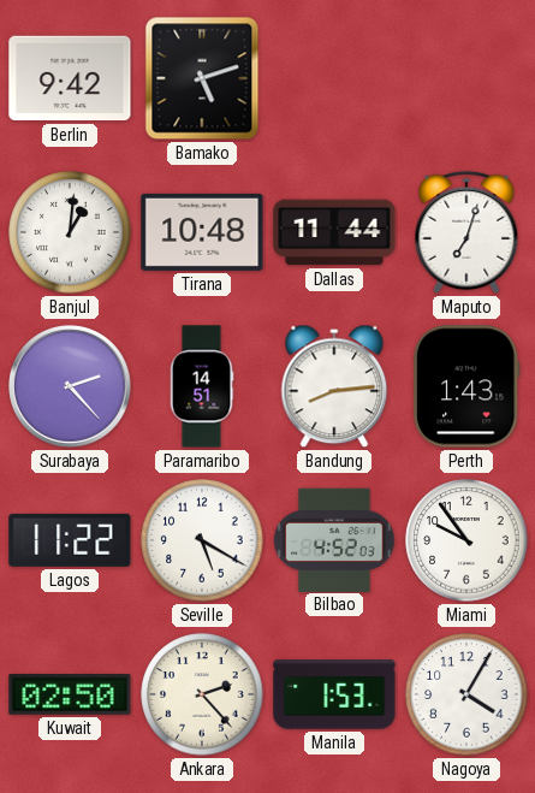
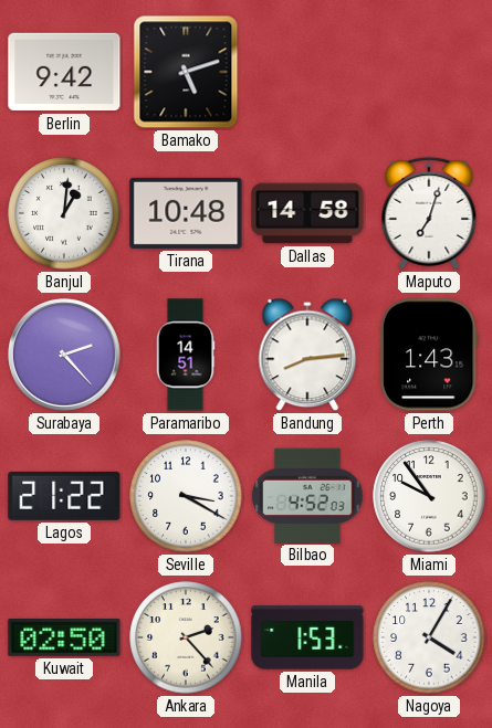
Dallas: 11:44 -> 14:58
Lagos: 11:22 -> 21:22
Seville: 5:20 -> 3:20
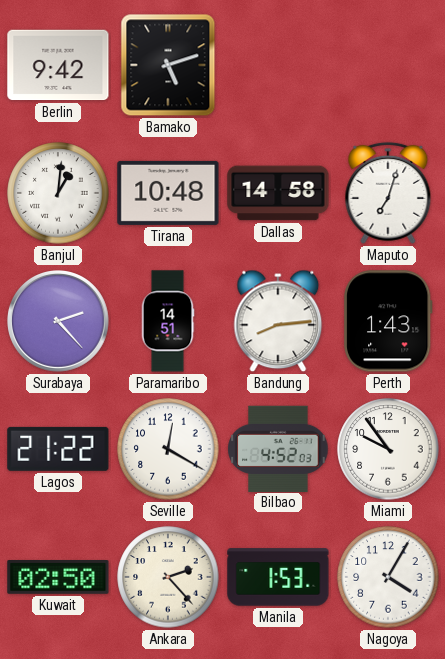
Seville: 3:20 -> 12:20
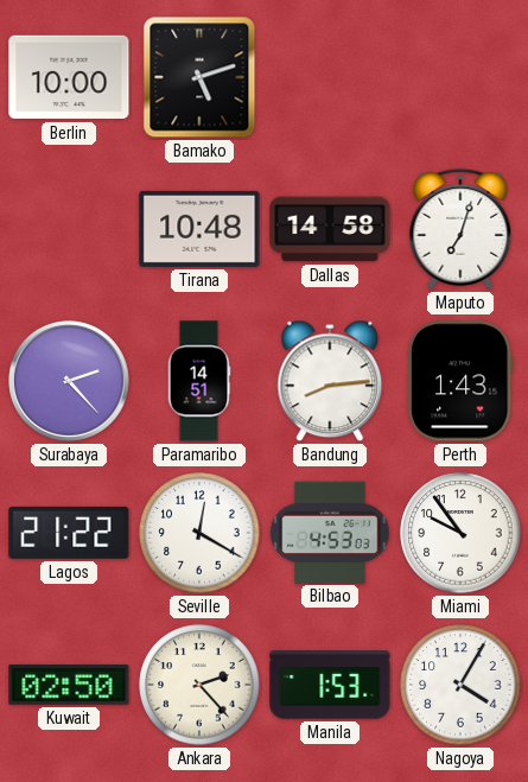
Berlin: 9:42 -> 10:00
Banjul: 1:01 -> none
Bilbao: 4:52 -> 4:53
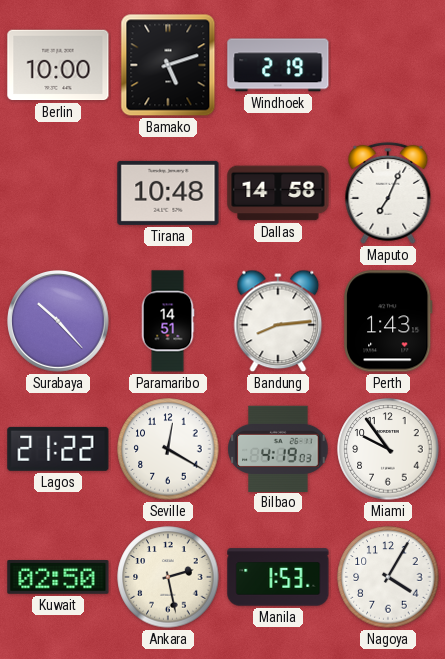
Windhoek: none -> 2:19
Maputo: 7:03 -> 7:04
Surabaya: 2:23 -> 10:23
Bilbao: 4:53 -> 4:19
Ankara: 2:23 -> 2:28
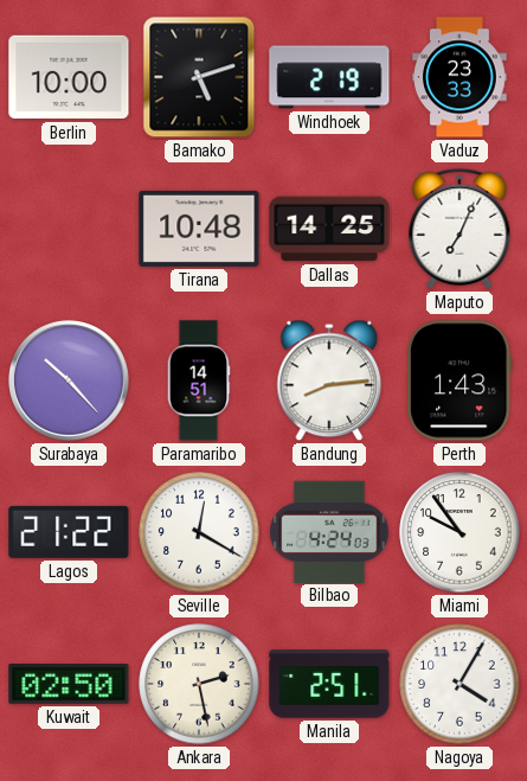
Vaduz: none -> 23:33
Dallas: 14:58 -> 14:25
Bilbao: 4:19 -> 4:24
Manila: 1:53 -> 2:51
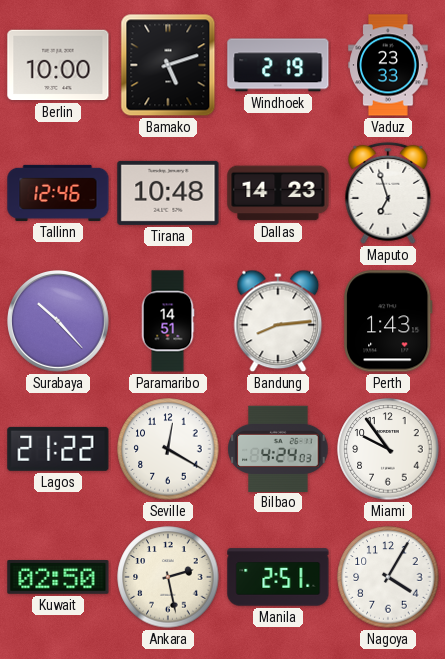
Tallinn: none -> 12:46
Dallas: 14:25 -> 14:23
Maputo: 7:04 -> 6:57
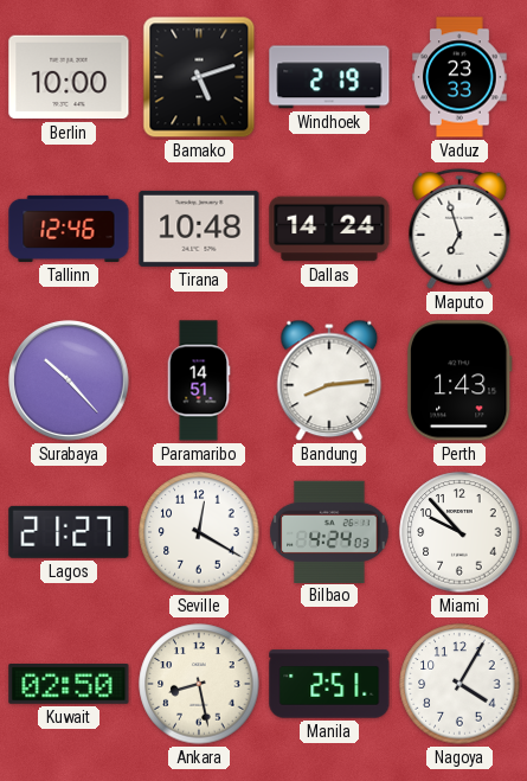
Dallas: 14:23 -> 14:24
Lagos: 21:22 -> 21:27
Miami: 9:54 -> 9:53
Ankara: 2:28 -> 8:28
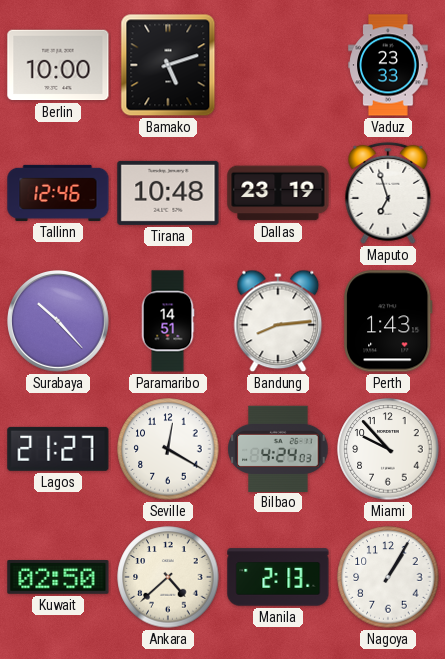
Windhoek: 2:19 -> none
Dallas: 14:24 -> 23:19
Ankara: 8:28 -> 4:38
Manila: 2:51 -> 2:13
Nagoya: 4:05 -> 1:05
